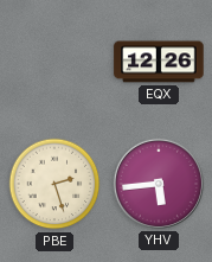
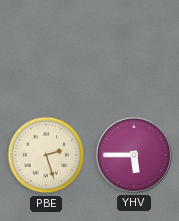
EQX: 12:26 -> none
YHV: 5:44 -> 5:45
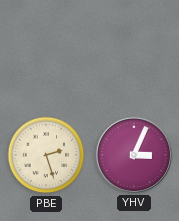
YHV: 5:45 -> 3:04
